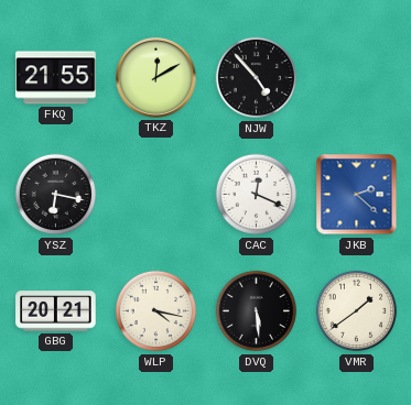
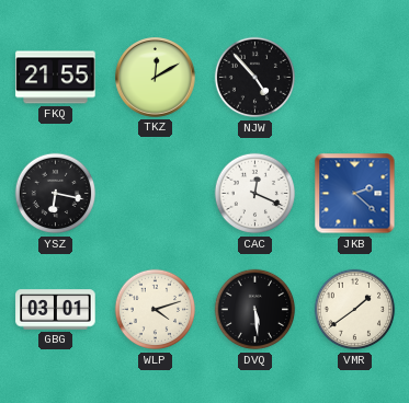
GBG: 20:21 -> 03:01
WLP: 4:17 -> 4:12
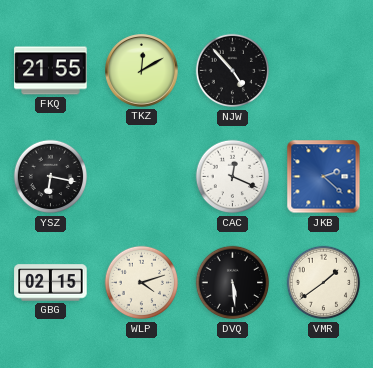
GBG: 03:01 -> 02:15
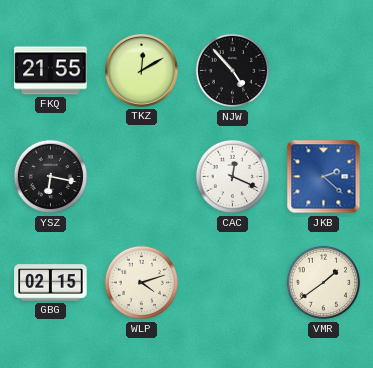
DVQ: 5:29 -> none
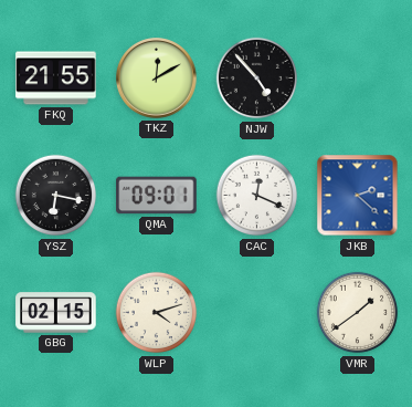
QMA: none -> 09:01
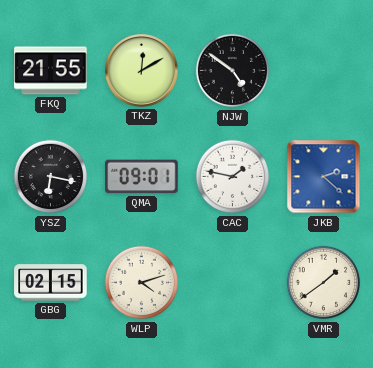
NJW: 4:53 -> 4:51
CAC: 12:19 -> 1:47
